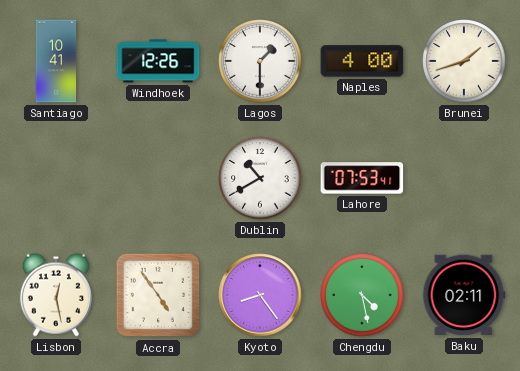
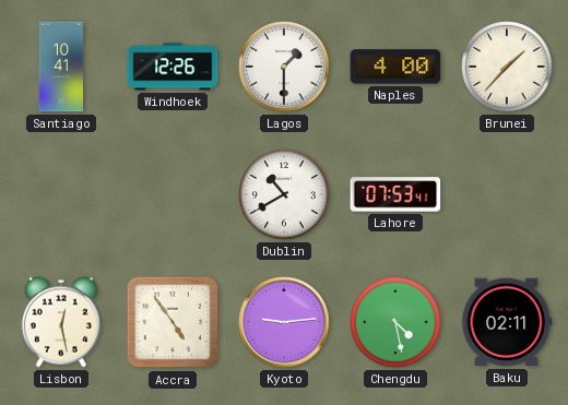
Brunei: 1:42 -> 1:37
Kyoto: 8:24 -> 9:14
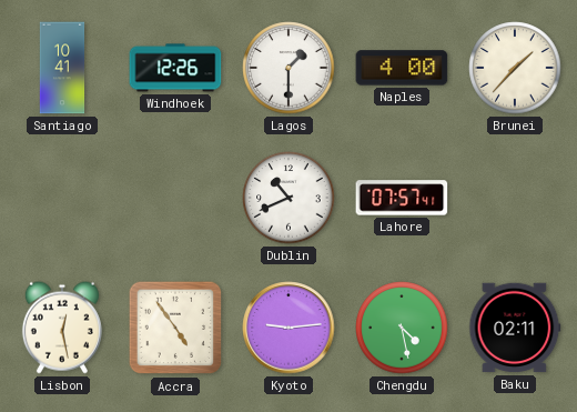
Dublin: 10:40 -> 10:41
Lahore: 07:53 -> 07:57
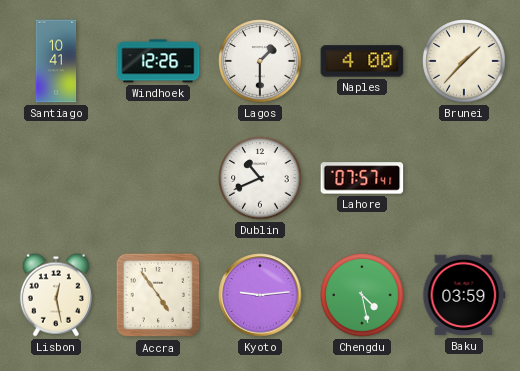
Baku: 02:11 -> 03:59
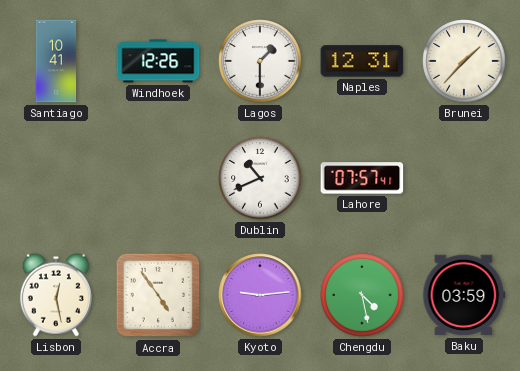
Naples: 4:00 -> 12:31
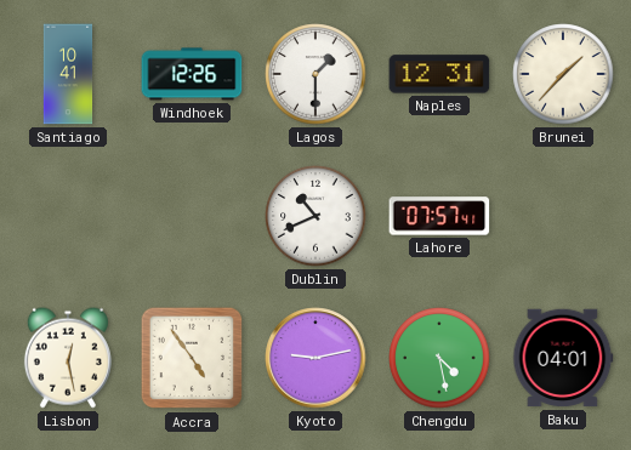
Kyoto: 9:14 -> 9:13
Baku: 03:59 -> 04:01
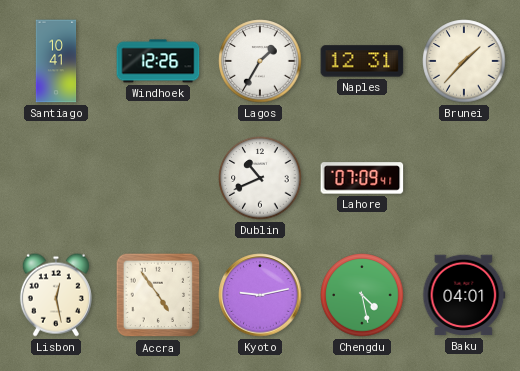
Lagos: 1:30 -> 1:35
Lahore: 07:57 -> 07:09
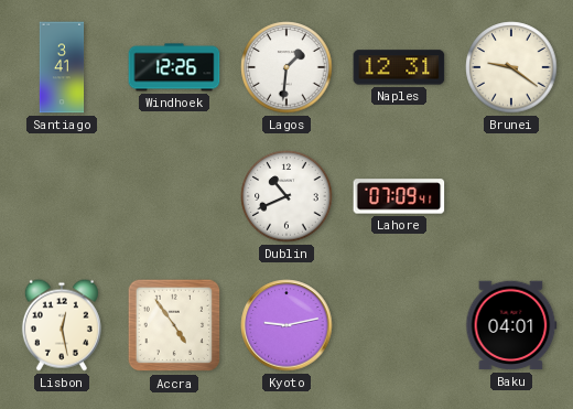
Santiago: 10:41 -> 3:41
Lagos: 1:35 -> 1:31
Brunei: 1:37 -> 9:21
Chengdu: 4:28 -> none
